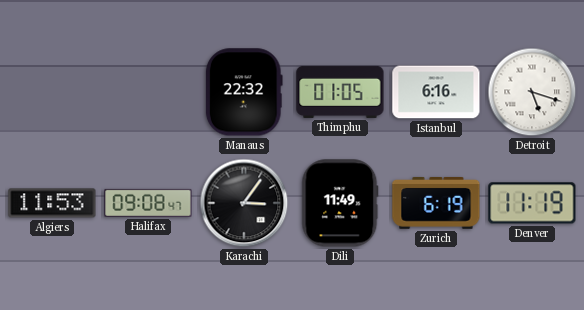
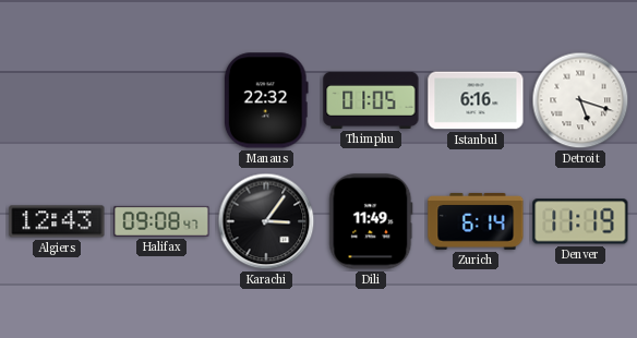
Algiers: 11:53 -> 12:43
Zurich: 6:19 -> 6:14
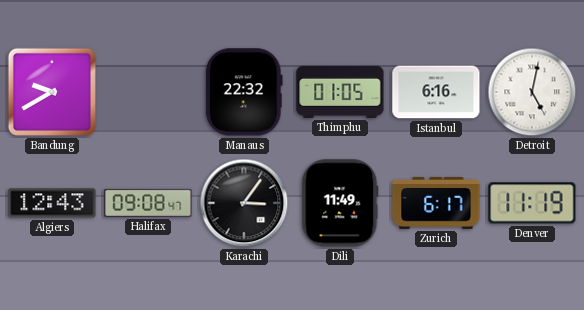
Bandung: none -> 9:40
Detroit: 5:18 -> 5:02
Zurich: 6:14 -> 6:17
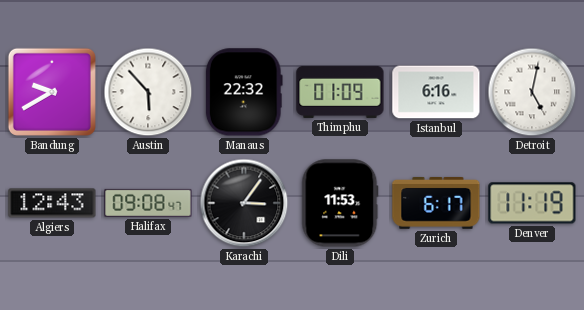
Austin: none -> 5:53
Thimphu: 01:05 -> 01:09
Dili: 11:49 -> 11:53
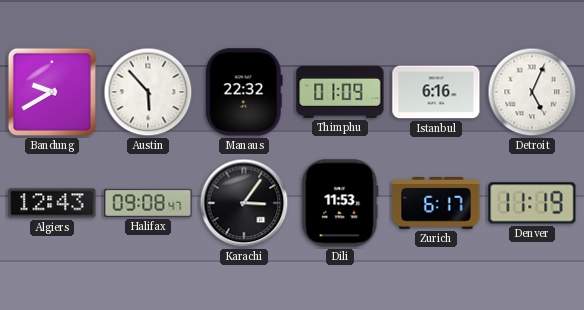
Detroit: 5:02 -> 5:04
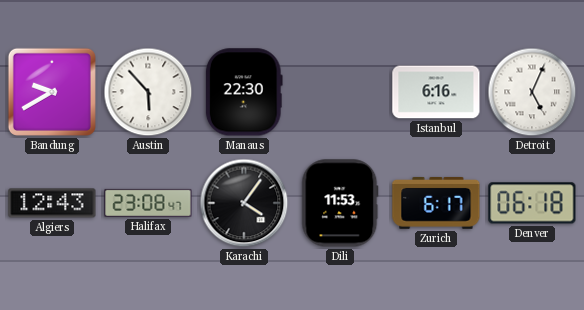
Manaus: 22:32 -> 22:30
Thimphu: 01:09 -> none
Halifax: 09:08 -> 23:08
Karachi: 3:06 -> 4:06
Denver: 11:19 -> 06:18
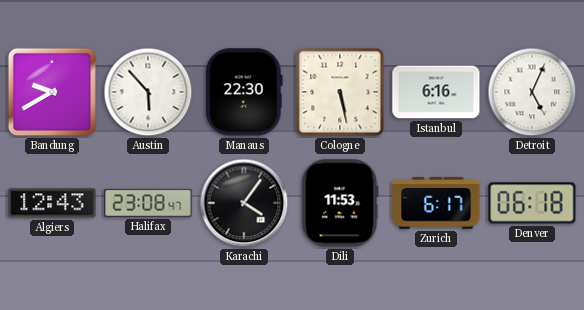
Cologne: none -> 5:28
